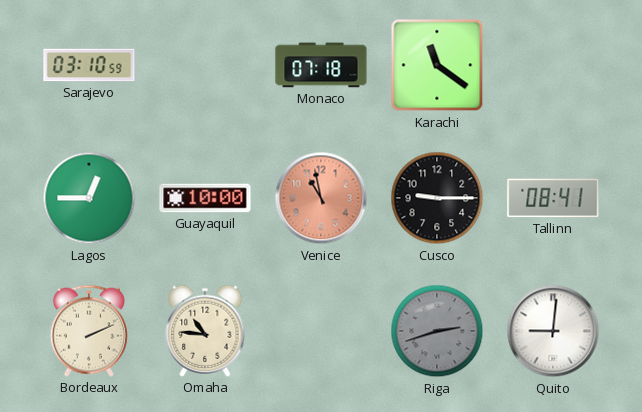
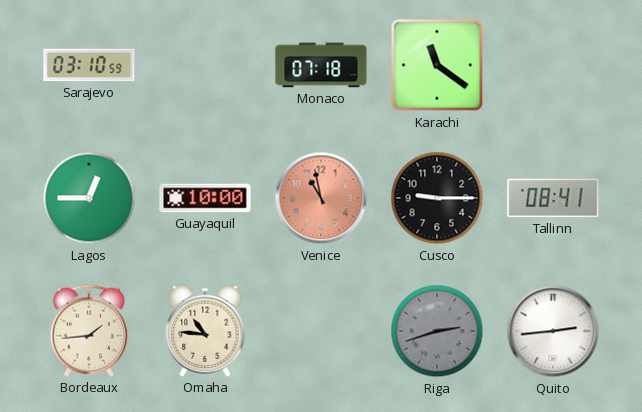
Bordeaux: 2:11 -> 1:44
Quito: 9:01 -> 2:44
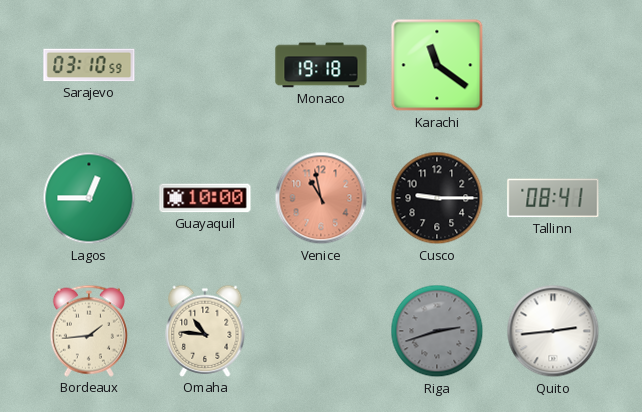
Monaco: 07:18 -> 19:18
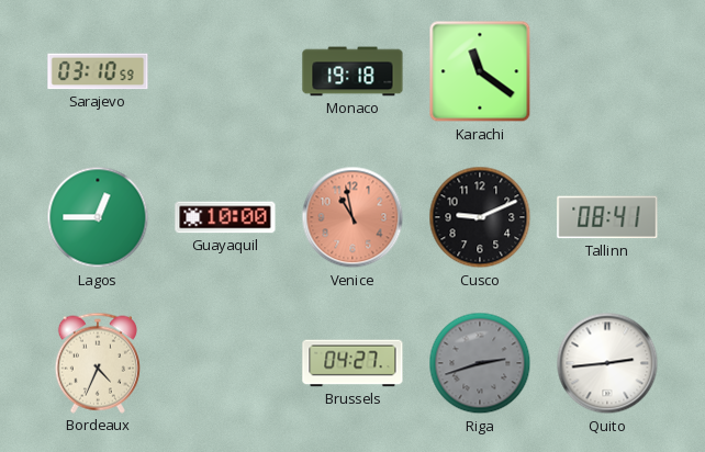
Cusco: 9:15 -> 9:11
Bordeaux: 1:44 -> 4:34
Omaha: 10:46 -> none
Brussels: none -> 04:27
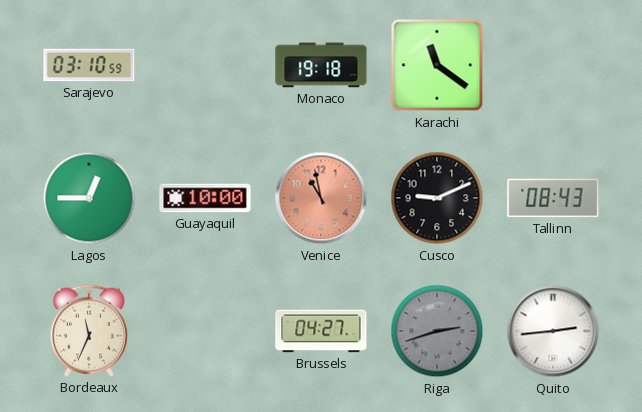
Tallinn: 08:41 -> 08:43
Bordeaux: 4:34 -> 11:34
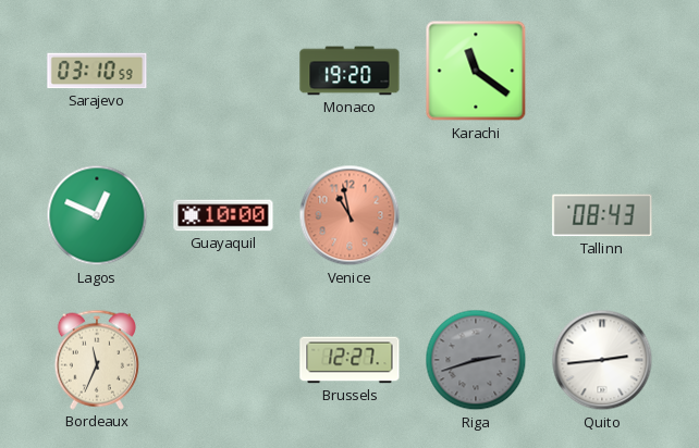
Monaco: 19:18 -> 19:20
Lagos: 12:45 -> 12:49
Cusco: 9:11 -> none
Brussels: 04:27 -> 12:27
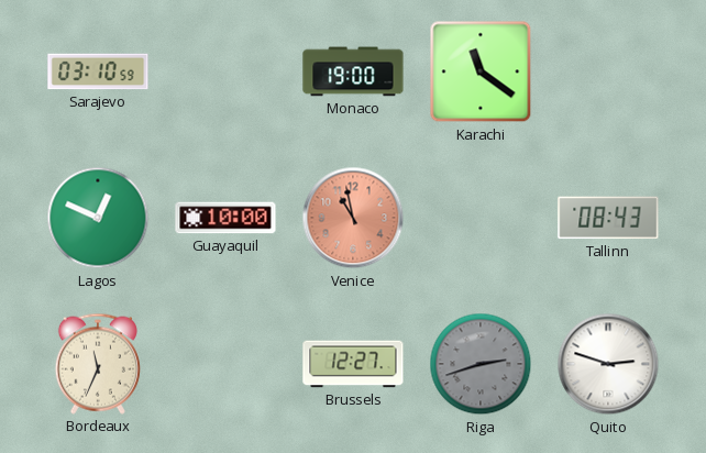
Monaco: 19:20 -> 19:00
Quito: 2:44 -> 2:48
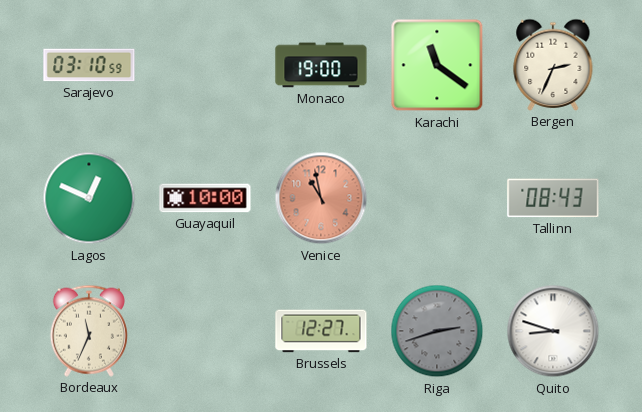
Bergen: none -> 2:34
Quito: 2:48 -> 8:48
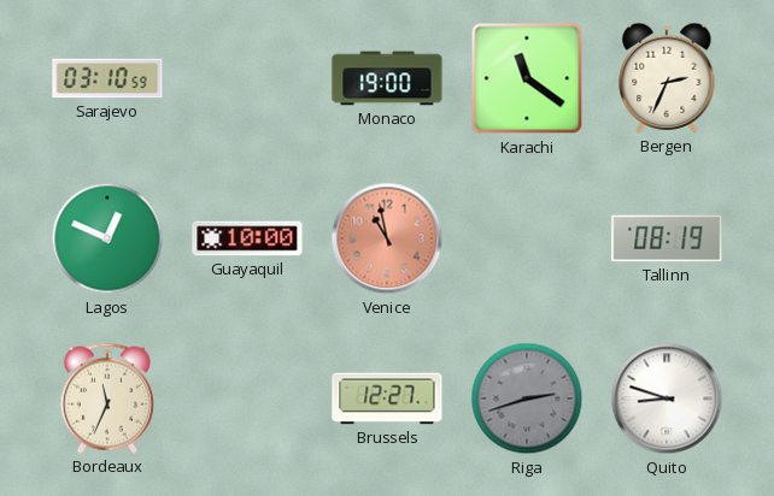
Tallinn: 08:43 -> 08:19
